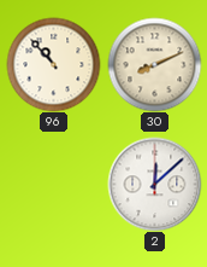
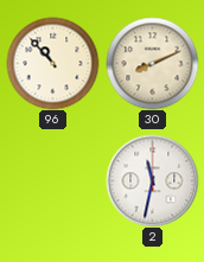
2: 12:08 -> 11:32
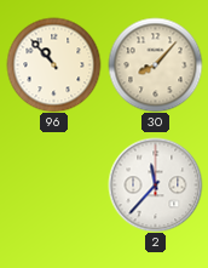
30: 8:11 -> 8:07
2: 11:32 -> 11:37
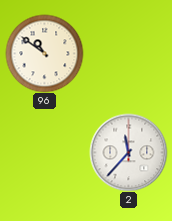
96: 10:53 -> 10:51
30: 8:07 -> none
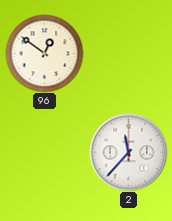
96: 10:51 -> 12:51
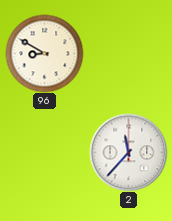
96: 12:51 -> 8:50
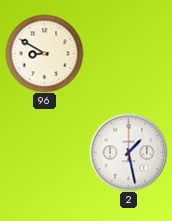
2: 11:37 -> 1:28
